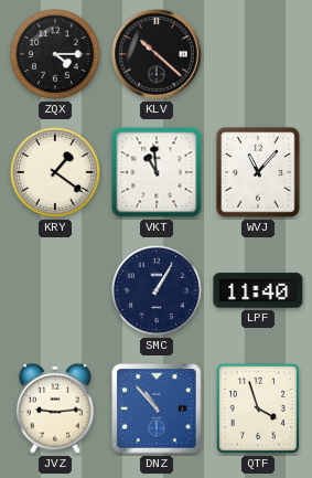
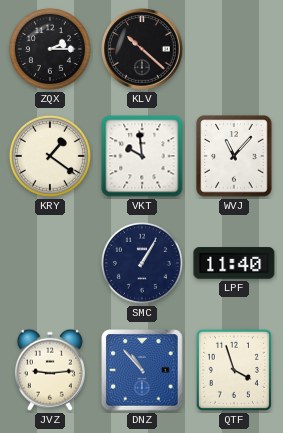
ZQX: 4:15 -> 2:15
VKT: 10:59 -> 9:59
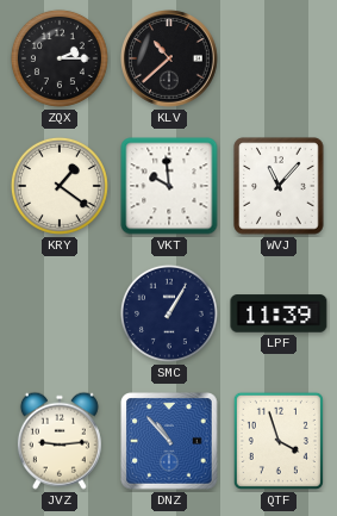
KLV: 10:22 -> 10:38
LPF: 11:40 -> 11:39
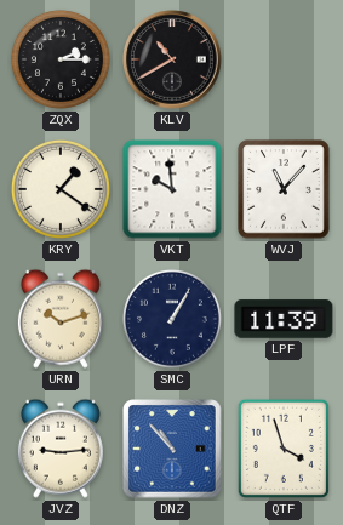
KLV: 10:38 -> 10:40
URN: none -> 10:12
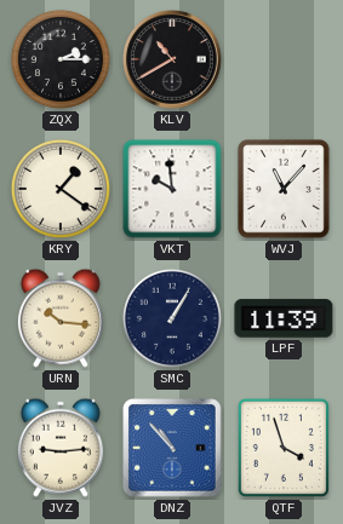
URN: 10:12 -> 10:16
